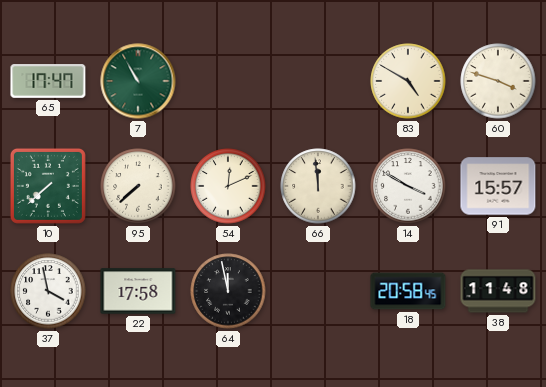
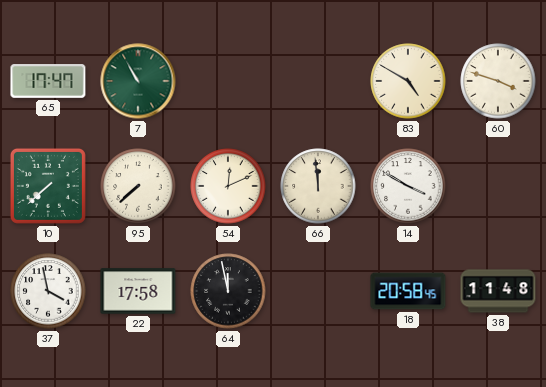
91: 15:57 -> none
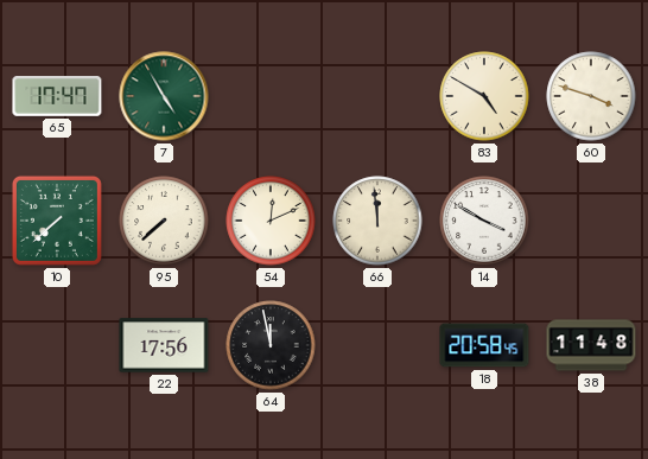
7: 10:55 -> 4:55
37: 3:58 -> none
22: 17:58 -> 17:56
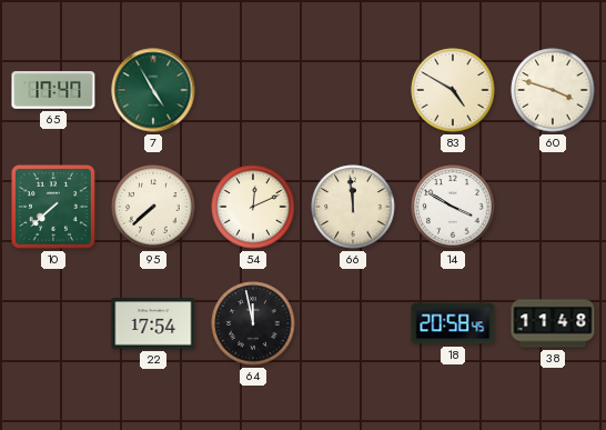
22: 17:56 -> 17:54
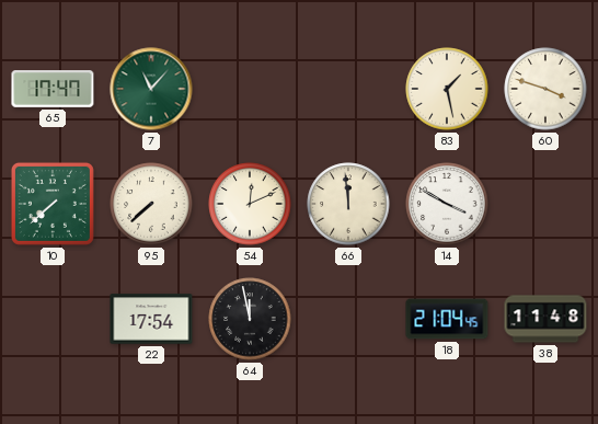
7: 4:55 -> 11:07
83: 4:50 -> 1:28
18: 20:58 -> 21:04
